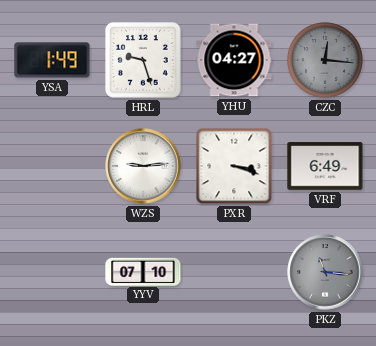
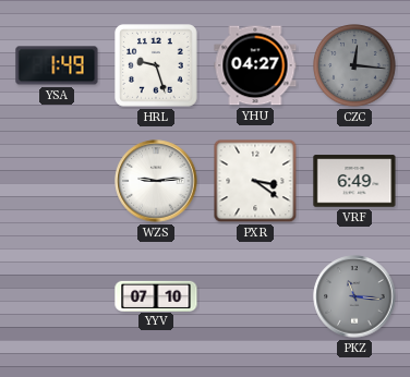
PXR: 3:18 -> 3:21
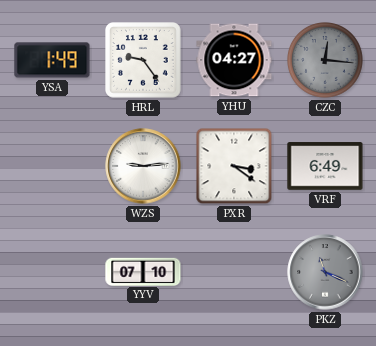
HRL: 9:27 -> 9:24
PKZ: 11:16 -> 11:19
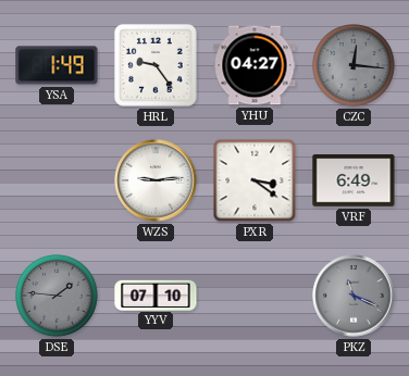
DSE: none -> 1:46
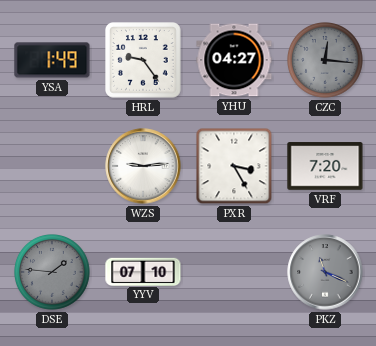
PXR: 3:21 -> 3:25
VRF: 6:49 -> 7:20
